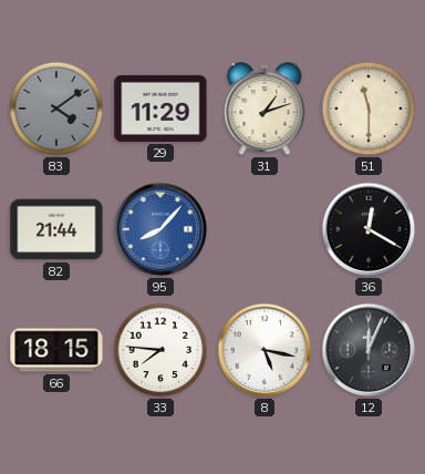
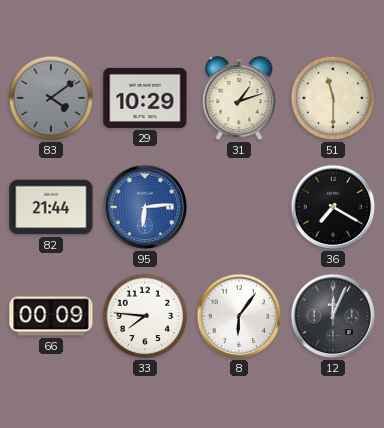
29: 11:29 -> 10:29
95: 8:07 -> 6:14
36: 12:20 -> 7:20
66: 18:15 -> 00:09
8: 5:17 -> 6:06
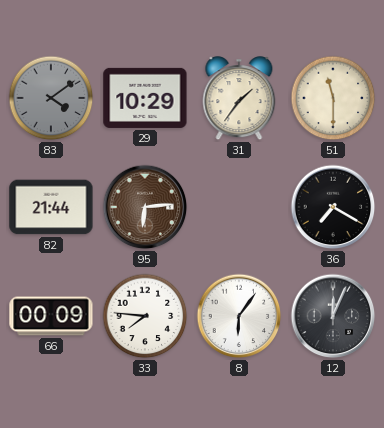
31: 1:12 -> 1:36
95 dial: blue -> brown
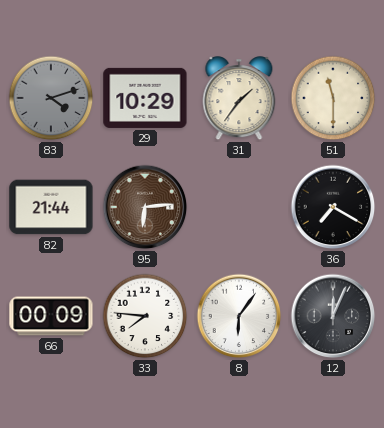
83: 4:09 -> 4:12
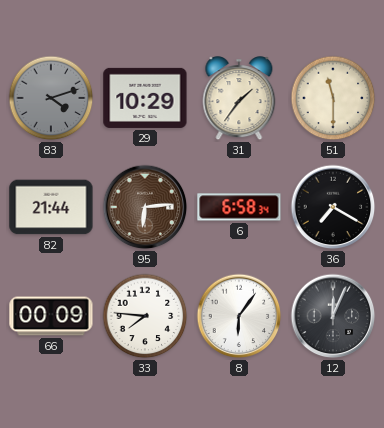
6: none -> 6:58
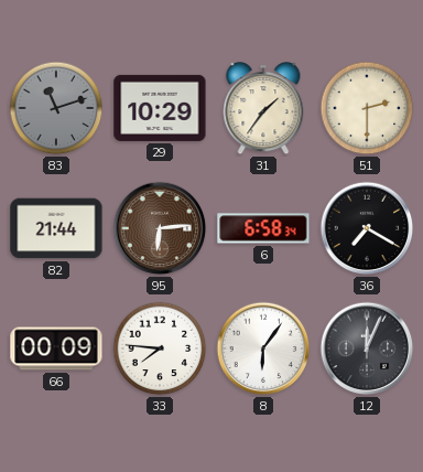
83: 4:12 -> 11:12
51: 11:30 -> 2:30
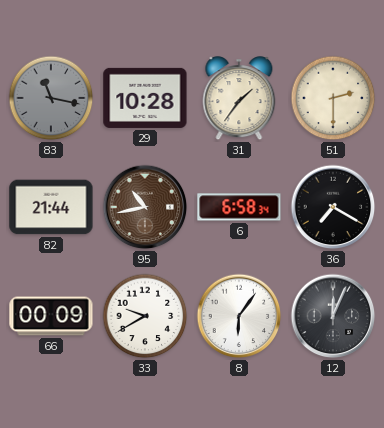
83: 11:12 -> 11:17
29: 10:29 -> 10:28
95: 6:14 -> 10:43
33: 7:46 -> 9:40
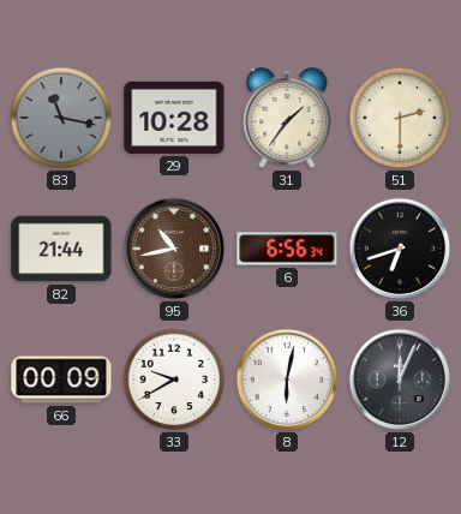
6: 6:58 -> 6:56
36: 7:20 -> 6:42
8: 6:06 -> 6:02
